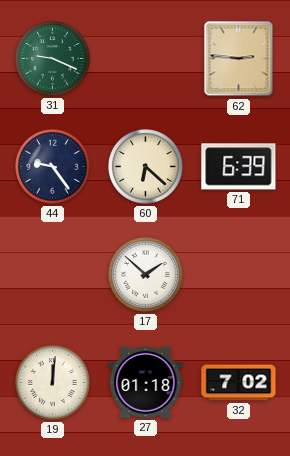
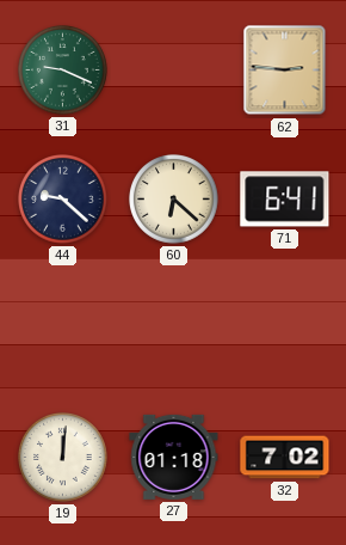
44: 9:24 -> 9:22
71: 6:39 -> 6:41
17: 1:52 -> none
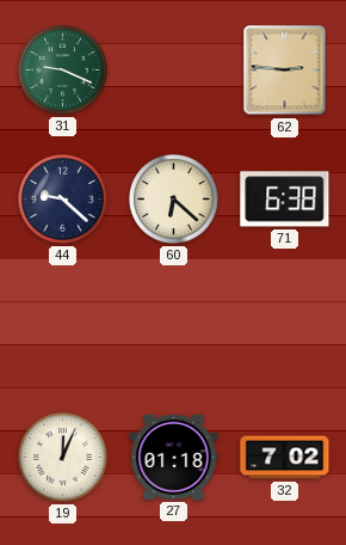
71: 6:41 -> 6:38
19: 12:01 -> 12:04
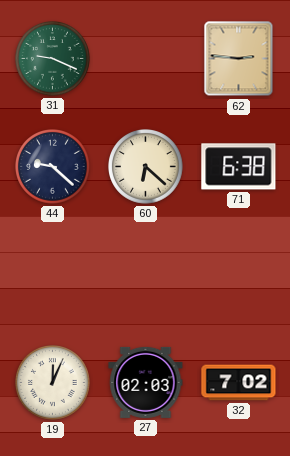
27: 01:18 -> 02:03
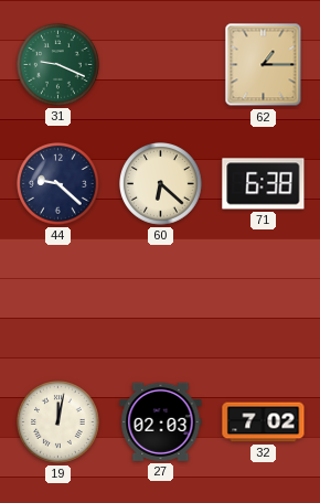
62: 2:46 -> 1:15
19: 12:04 -> 12:02
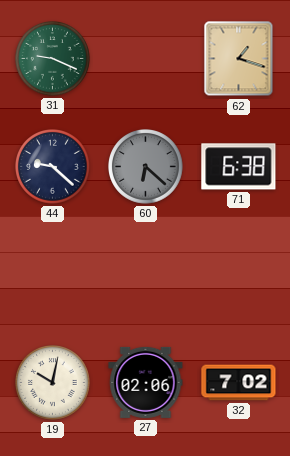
62: 1:15 -> 1:18
60 dial: cream -> grey
19: 12:02 -> 10:02
27: 02:03 -> 02:06
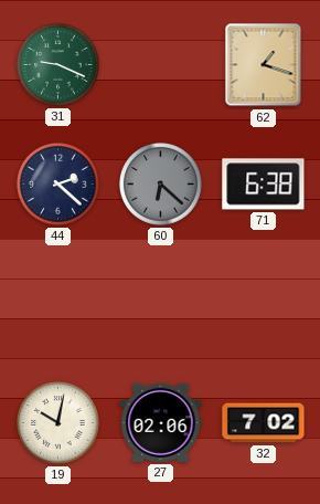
44: 9:22 -> 2:22
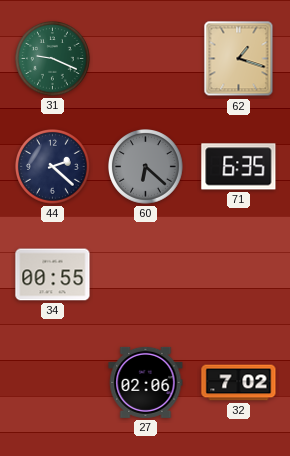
71: 6:38 -> 6:35
34: none -> 00:55
19: 10:02 -> none
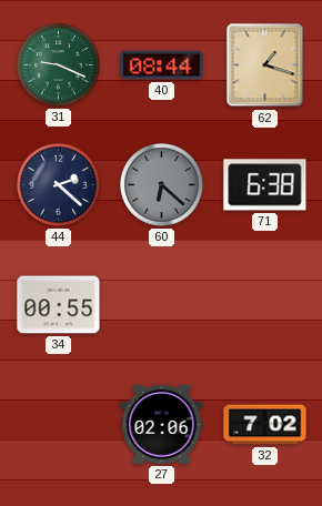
40: none -> 08:44
71: 6:35 -> 6:38
